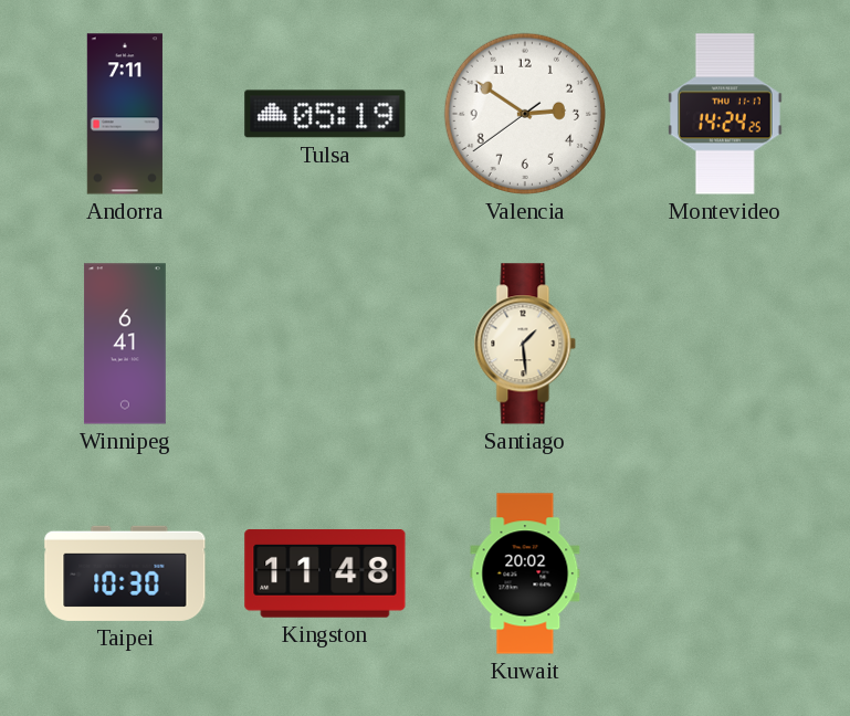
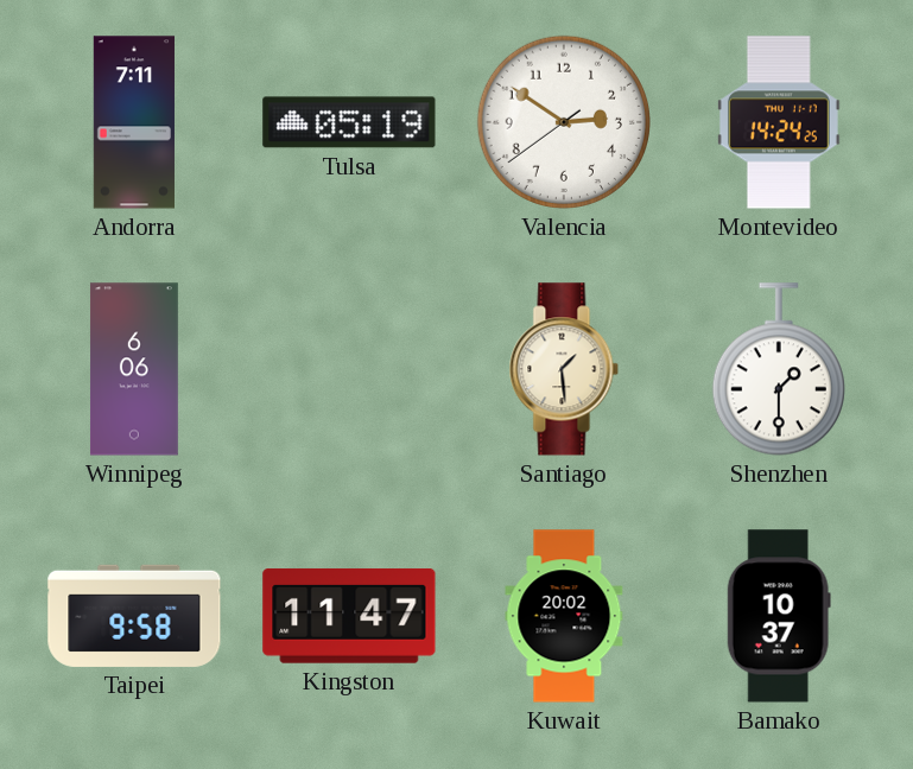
Winnipeg: 6:41 -> 6:06
Shenzhen: none -> 1:30
Taipei: 10:30 -> 9:58
Kingston: 11:48 -> 11:47
Bamako: none -> 10:37
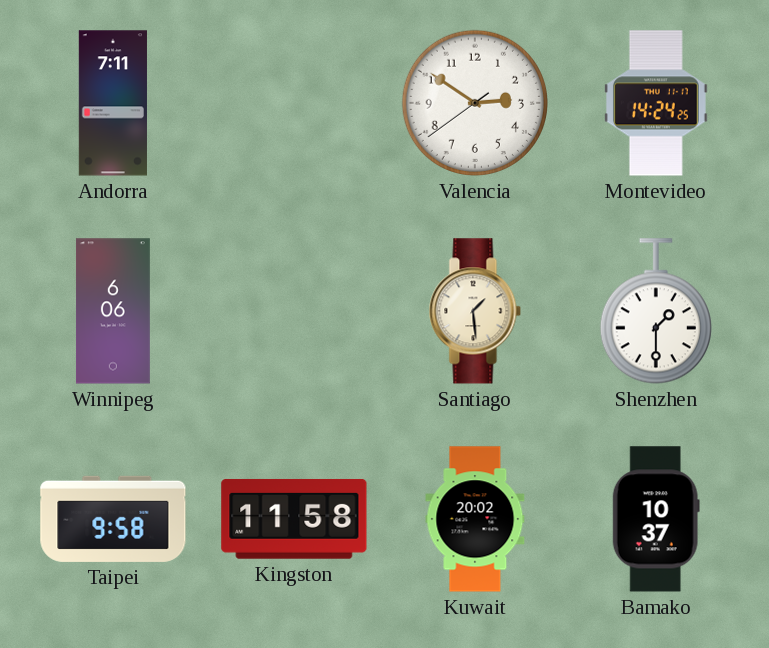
Tulsa: 05:19 -> none
Kingston: 11:47 -> 11:58
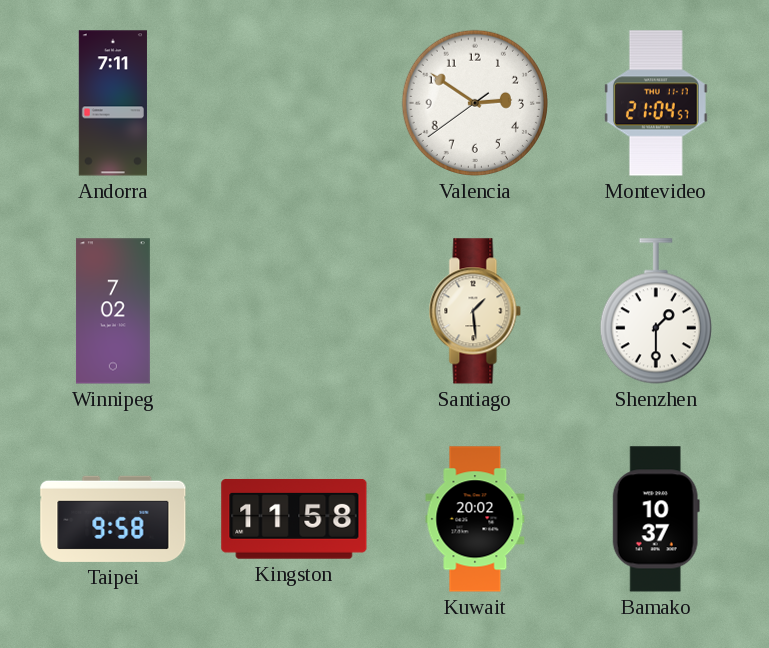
Montevideo: 14:24 -> 21:04
Winnipeg: 6:06 -> 7:02
